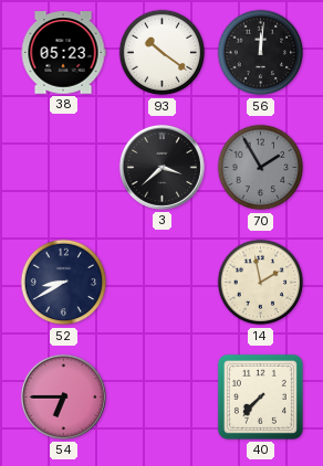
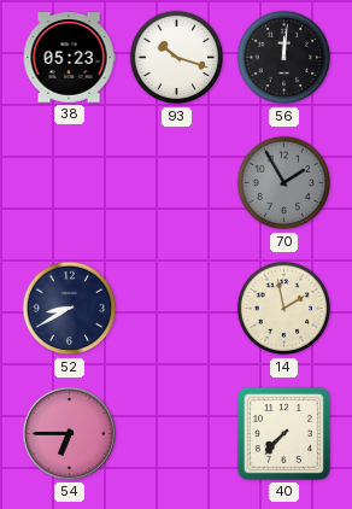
93: 10:21 -> 10:18
3: 3:38 -> none
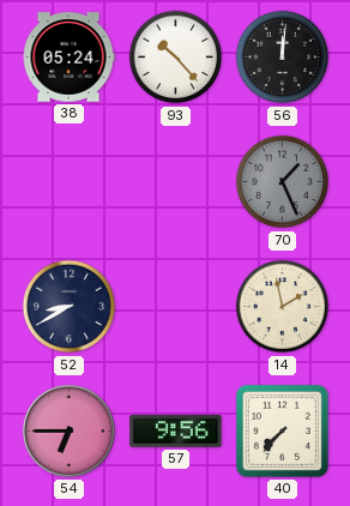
38: 05:23 -> 05:24
93: 10:18 -> 10:23
70: 1:55 -> 1:26
57: none -> 9:56
